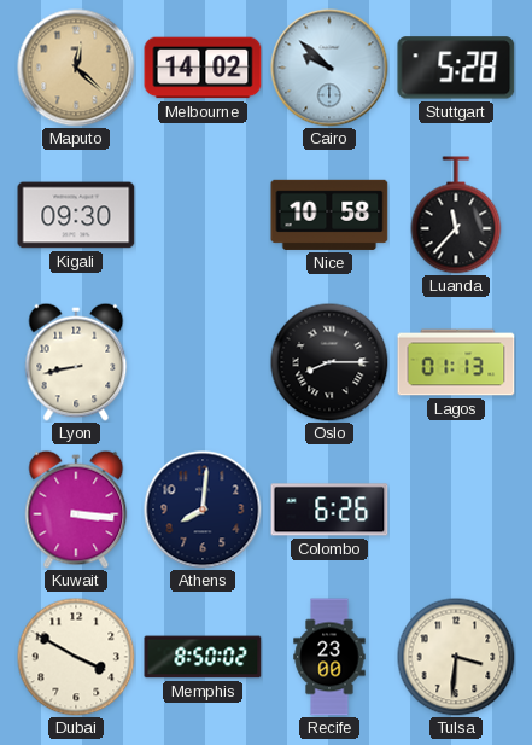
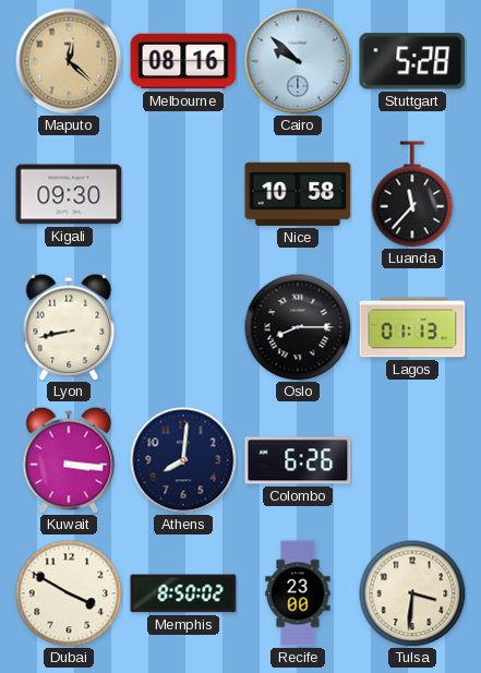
Melbourne: 14:02 -> 08:16
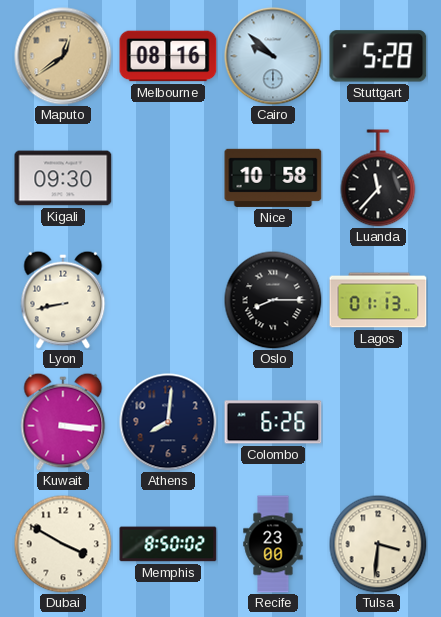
Maputo: 12:22 -> 12:39
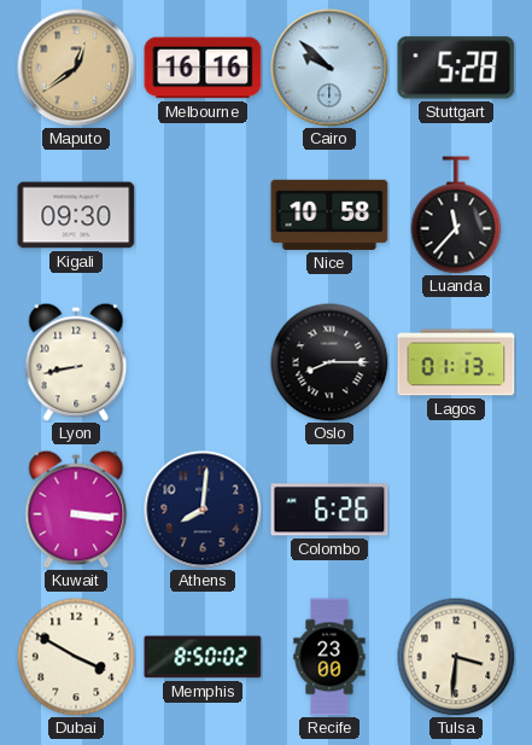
Melbourne: 08:16 -> 16:16
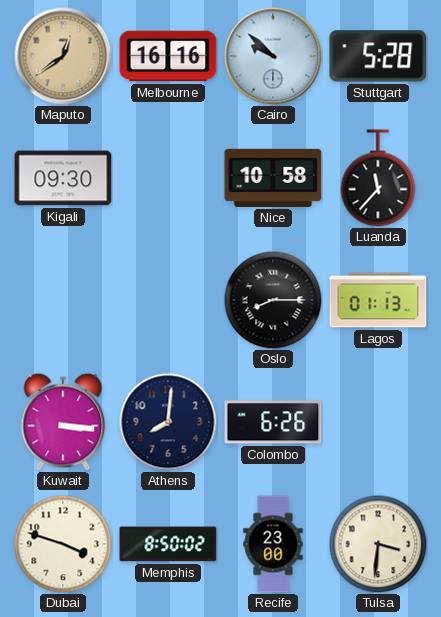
Lyon: 8:43 -> none
Dubai: 3:50 -> 3:48
